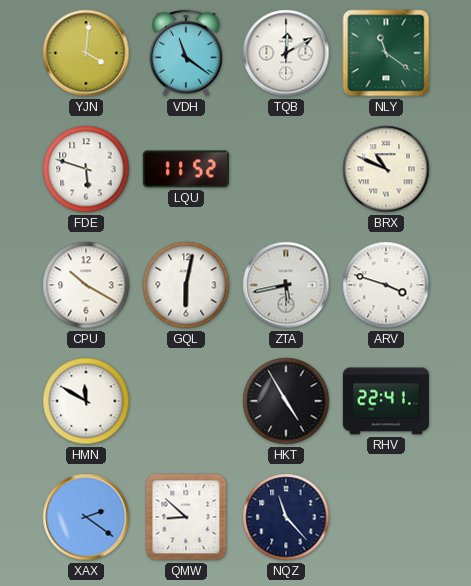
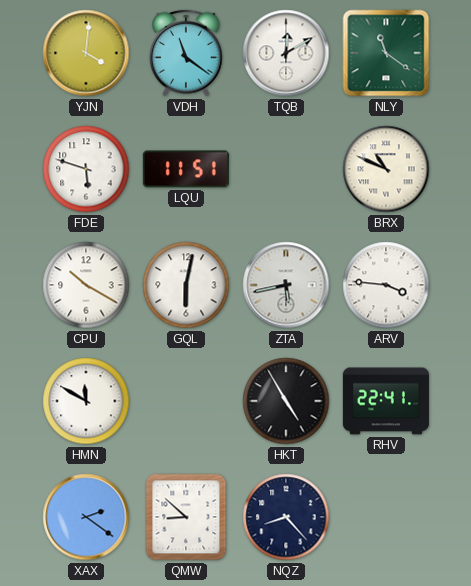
LQU: 11:52 -> 11:51
ARV: 3:48 -> 3:46
NQZ: 11:23 -> 8:23
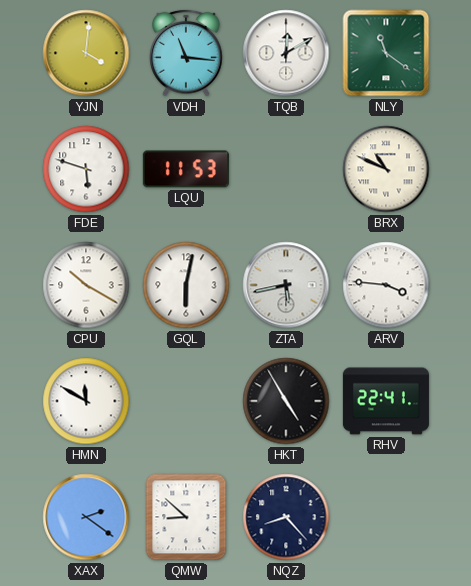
VDH: 11:21 -> 11:16
LQU: 11:51 -> 11:53
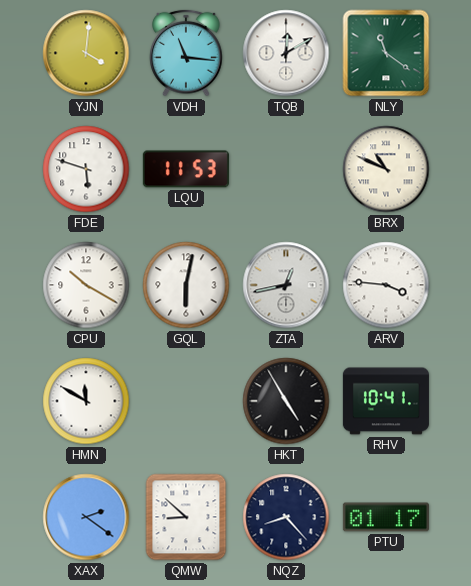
ZTA: 5:43 -> 12:43
RHV: 22:41 -> 10:41
PTU: none -> 01:17
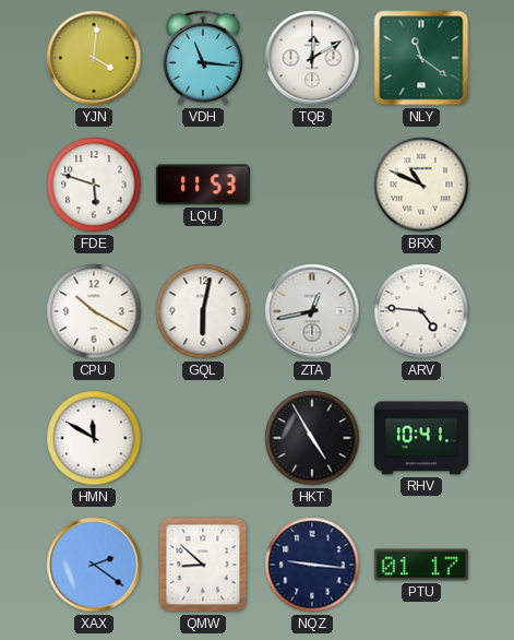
ARV: 3:46 -> 4:46
NQZ: 8:23 -> 9:16
